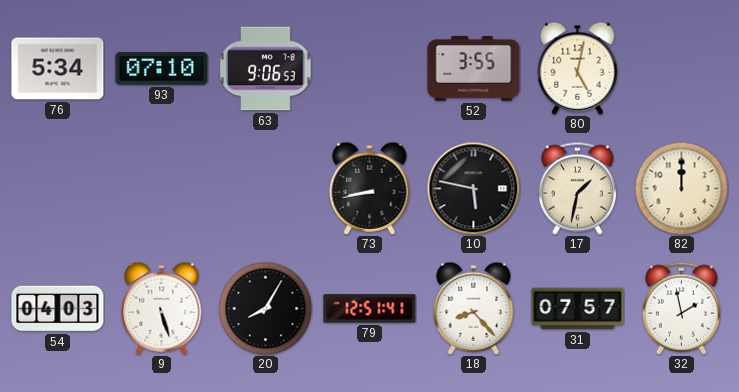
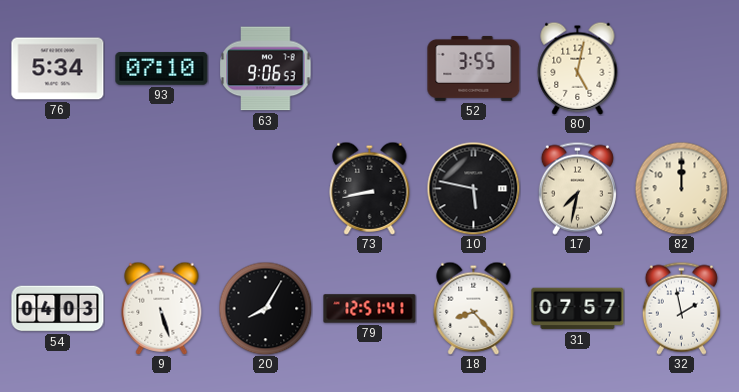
17: 1:32 -> 7:32
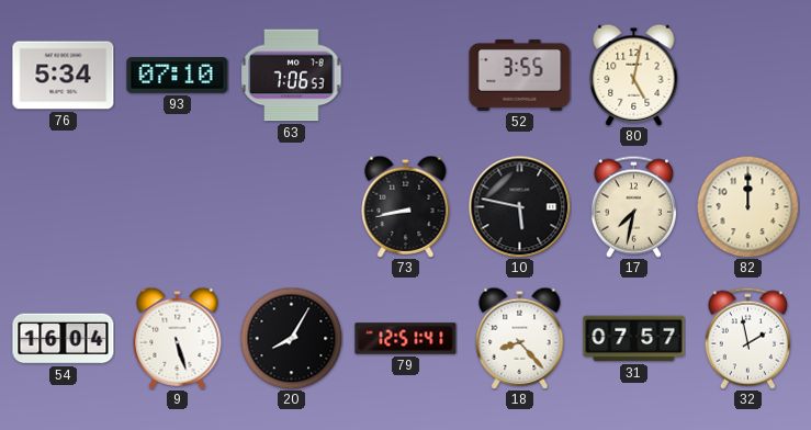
63: 9:06 -> 7:06
54: 04:03 -> 16:04
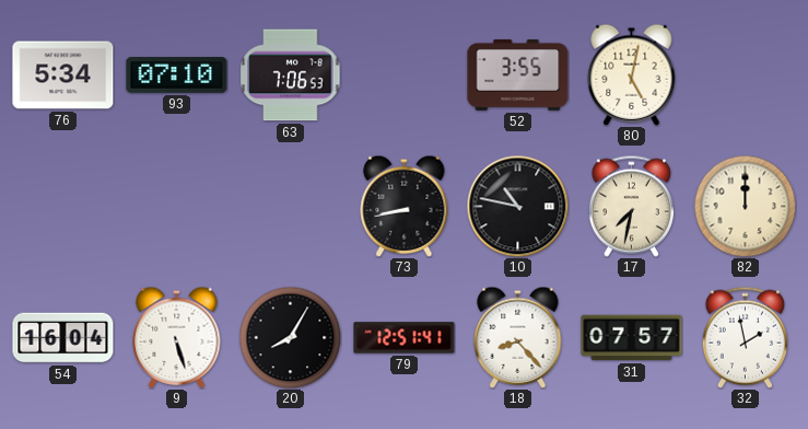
10: 5:47 -> 10:47
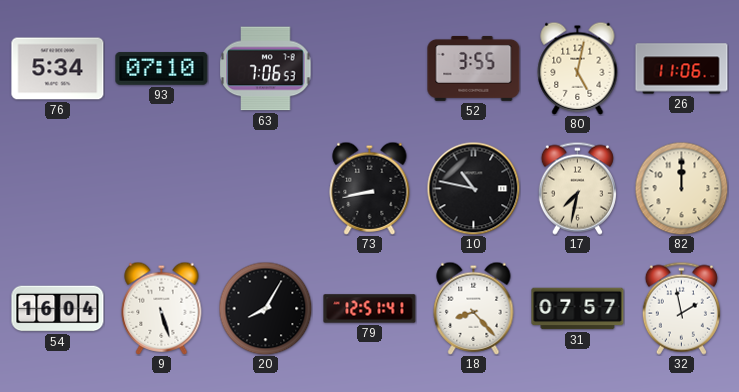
26: none -> 11:06
